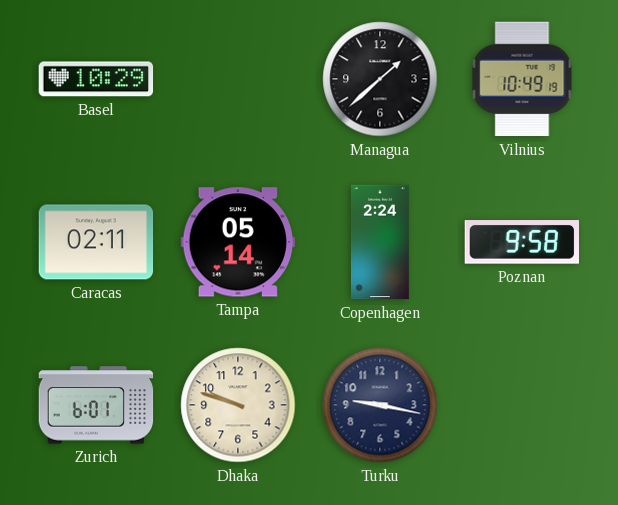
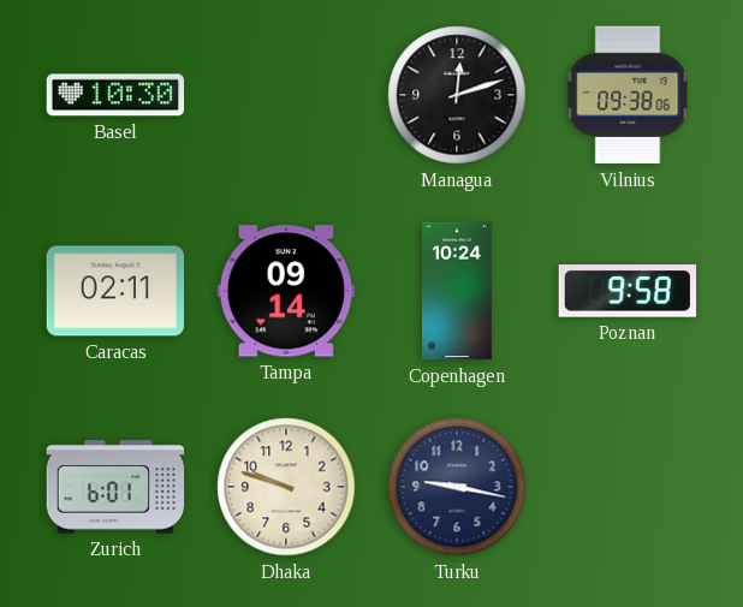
Basel: 10:29 -> 10:30
Managua: 1:38 -> 12:12
Vilnius: 10:49 -> 09:38
Tampa: 05:14 -> 09:14
Copenhagen: 2:24 -> 10:24
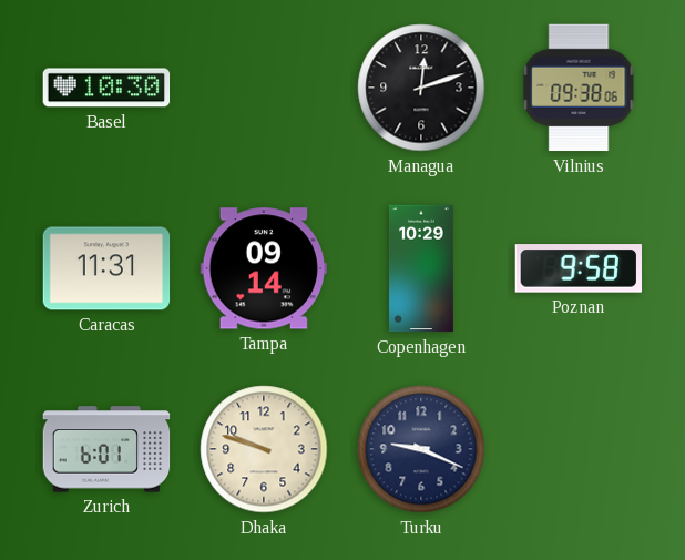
Caracas: 02:11 -> 11:31
Copenhagen: 10:24 -> 10:29
Turku: 9:17 -> 9:19
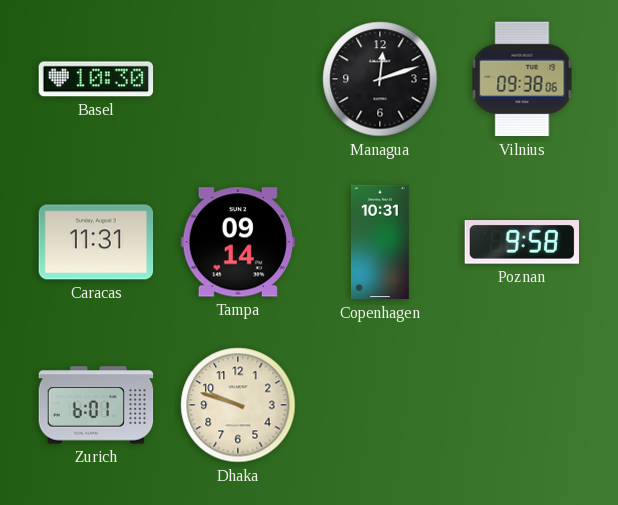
Copenhagen: 10:29 -> 10:31
Turku: 9:19 -> none
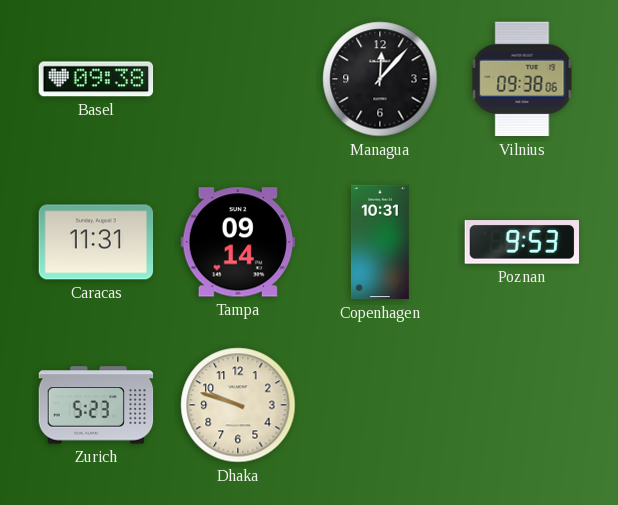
Basel: 10:30 -> 09:38
Managua: 12:12 -> 12:07
Poznan: 9:58 -> 9:53
Zurich: 6:01 -> 5:23
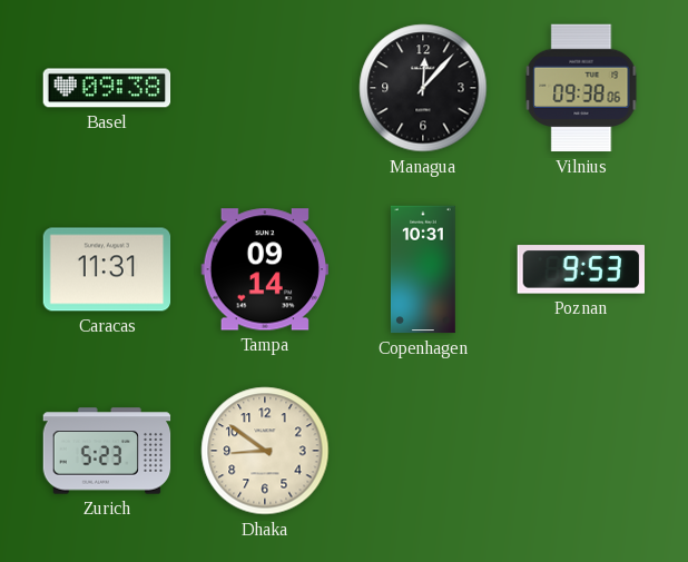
Dhaka: 9:48 -> 8:51
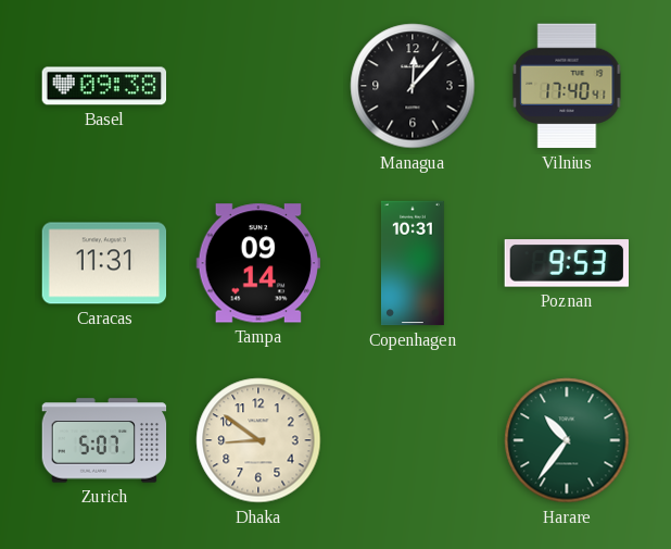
Vilnius: 09:38 -> 17:40
Zurich: 5:23 -> 5:07
Harare: none -> 10:36
